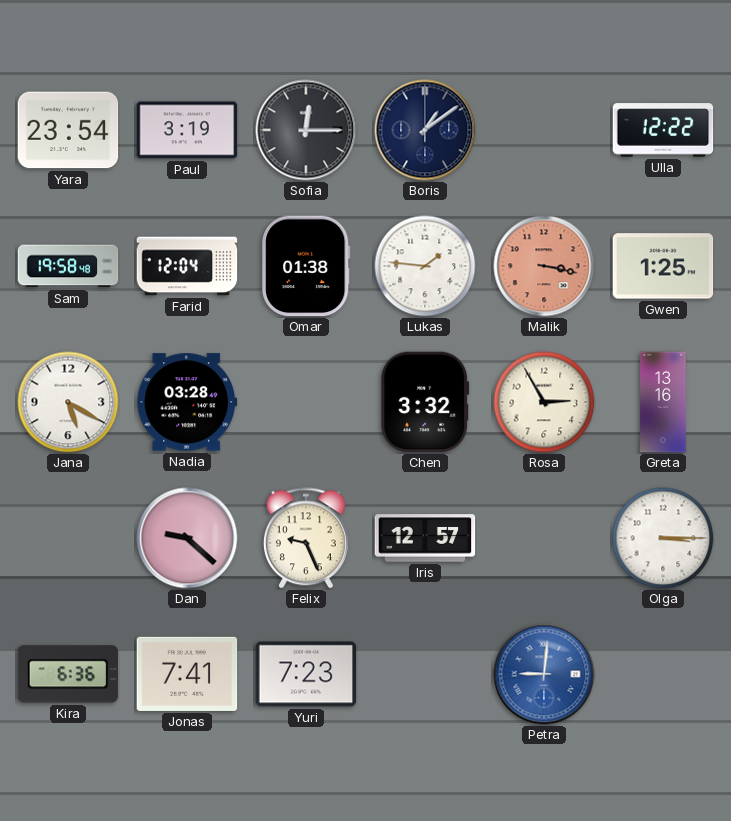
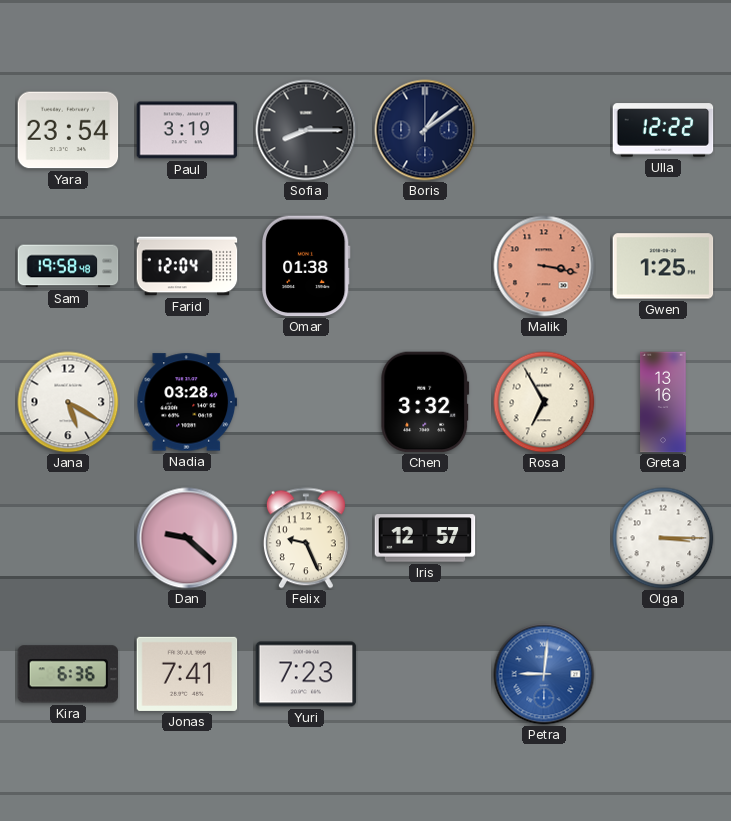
Sofia: 12:15 -> 8:15
Lukas: 1:46 -> none
Rosa: 2:55 -> 6:55
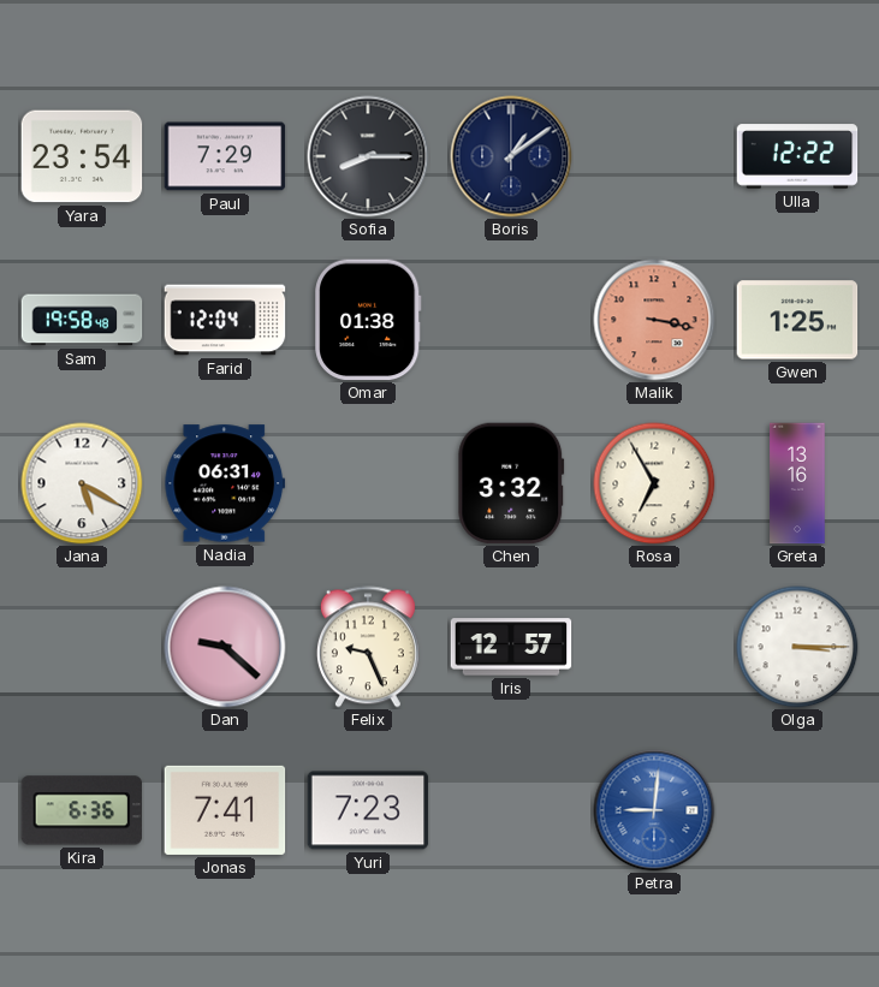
Paul: 3:19 -> 7:29
Nadia: 03:28 -> 06:31
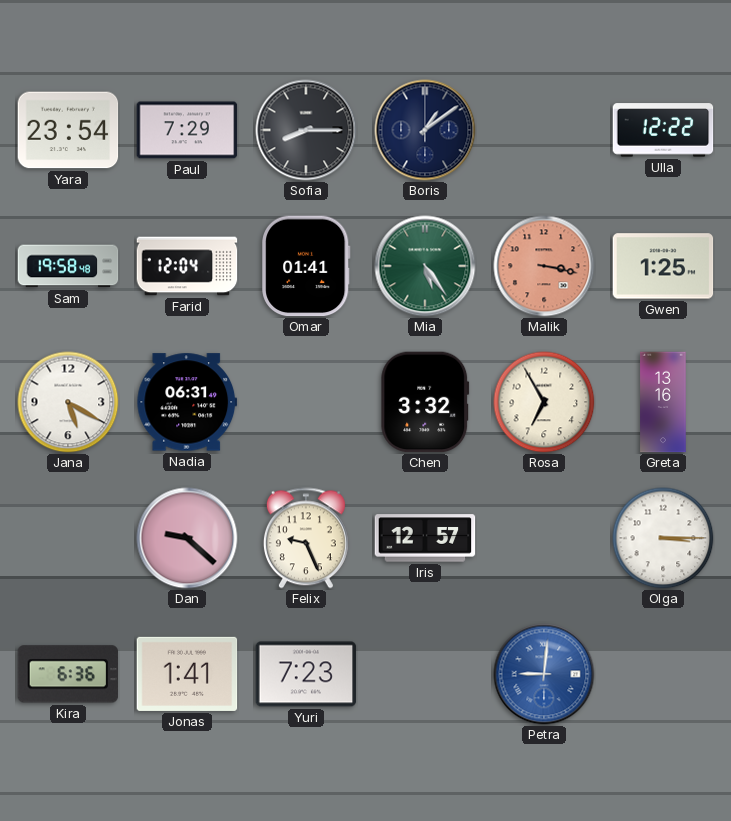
Omar: 01:38 -> 01:41
Mia: none -> 5:24
Jonas: 7:41 -> 1:41
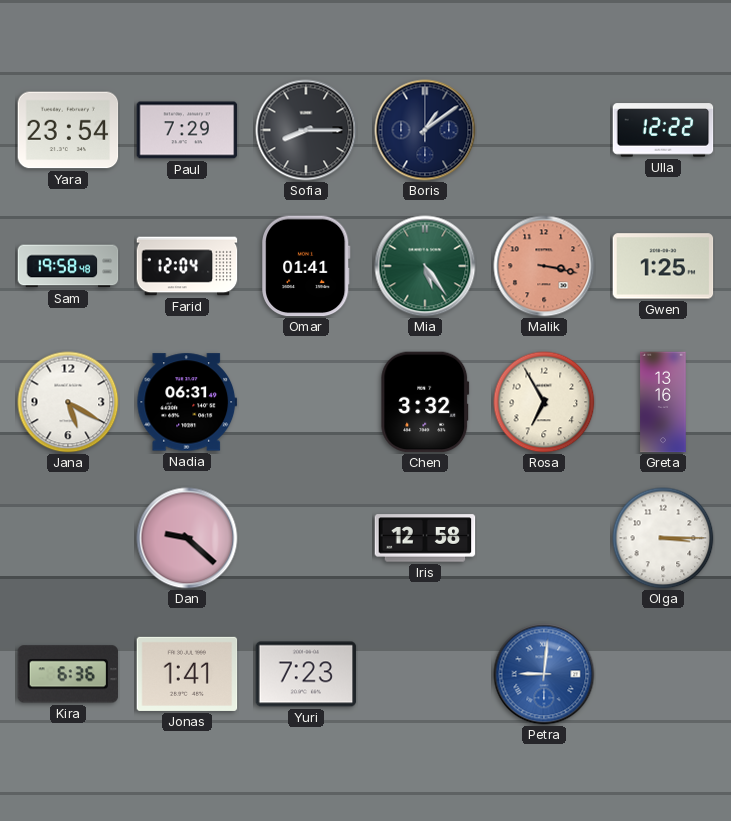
Felix: 9:26 -> none
Iris: 12:57 -> 12:58
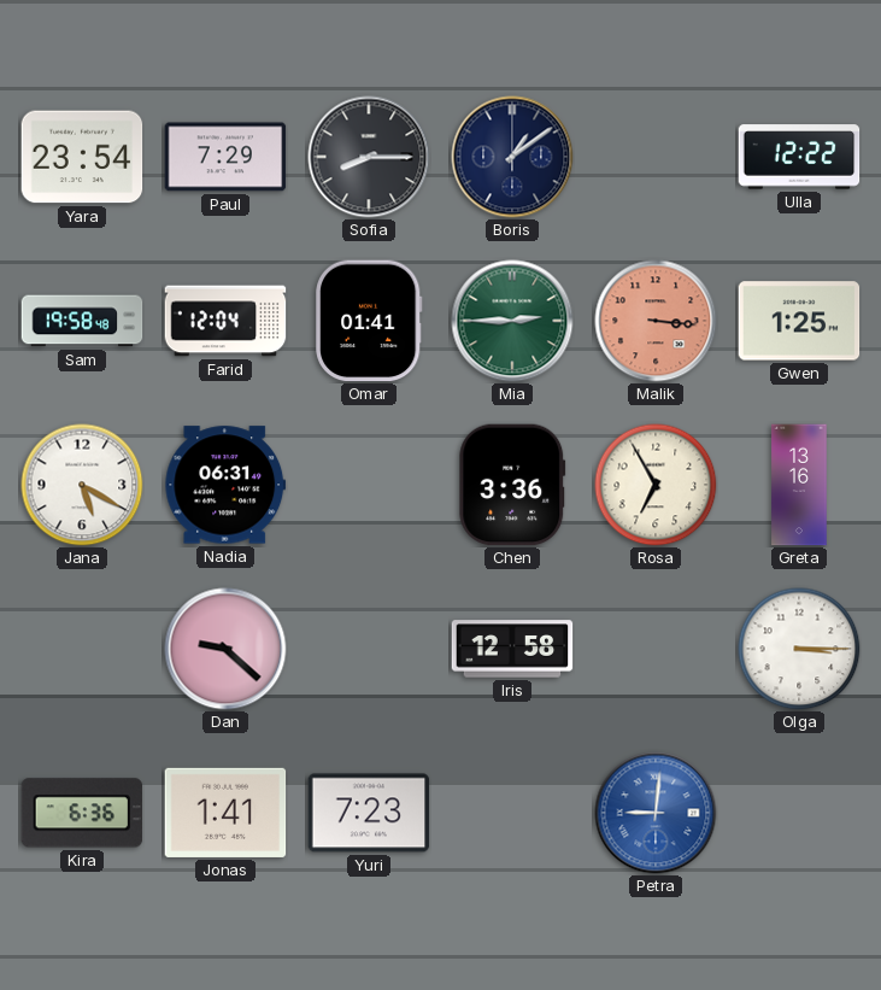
Mia: 5:24 -> 2:45
Malik: 3:17 -> 3:16
Chen: 3:32 -> 3:36
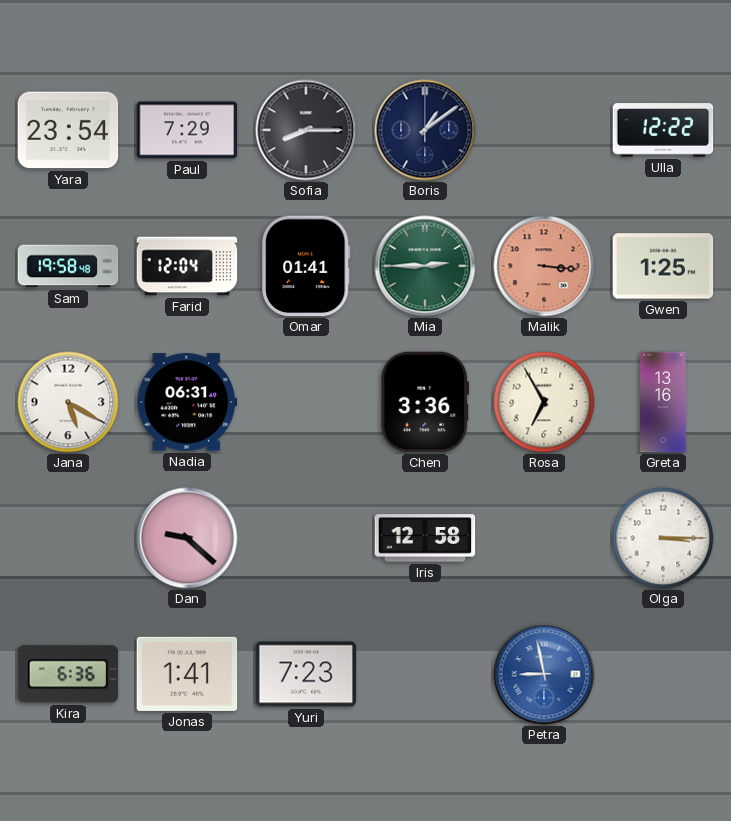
Petra: 9:01 -> 8:58
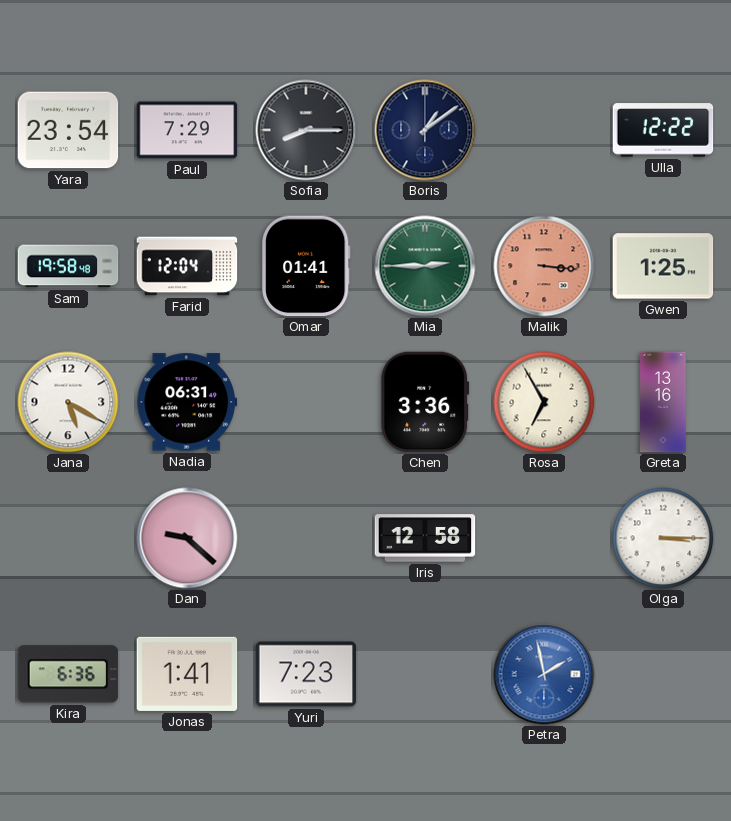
Petra: 8:58 -> 1:58
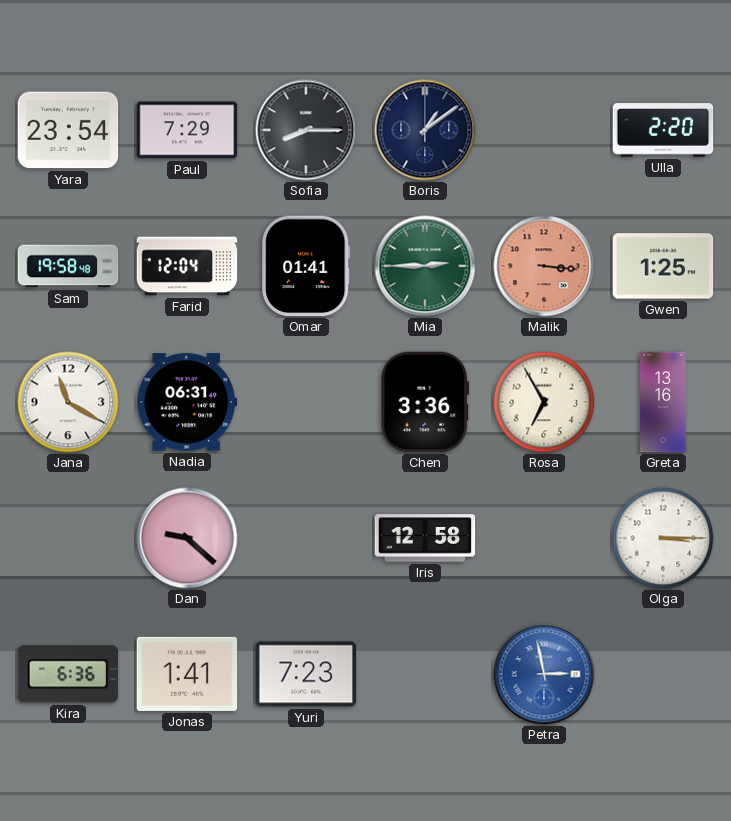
Ulla: 12:22 -> 2:20
Jana: 5:20 -> 11:20
Petra: 1:58 -> 2:58
